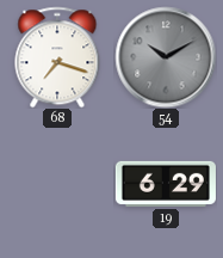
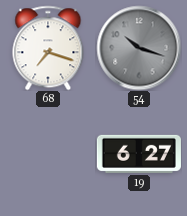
54: 10:10 -> 10:18
19: 6:29 -> 6:27
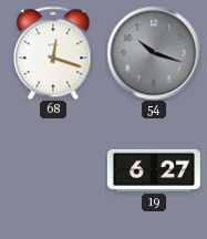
68: 7:18 -> 12:18
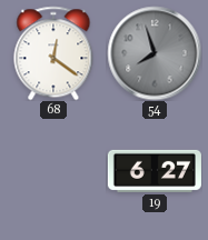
68: 12:18 -> 12:21
54: 10:18 -> 7:57
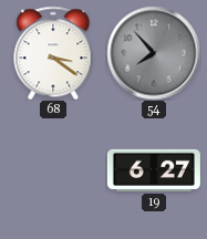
68: 12:21 -> 3:21
54: 7:57 -> 7:53
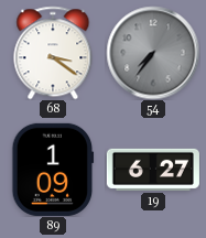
54: 7:53 -> 7:36
89: none -> 1:09
